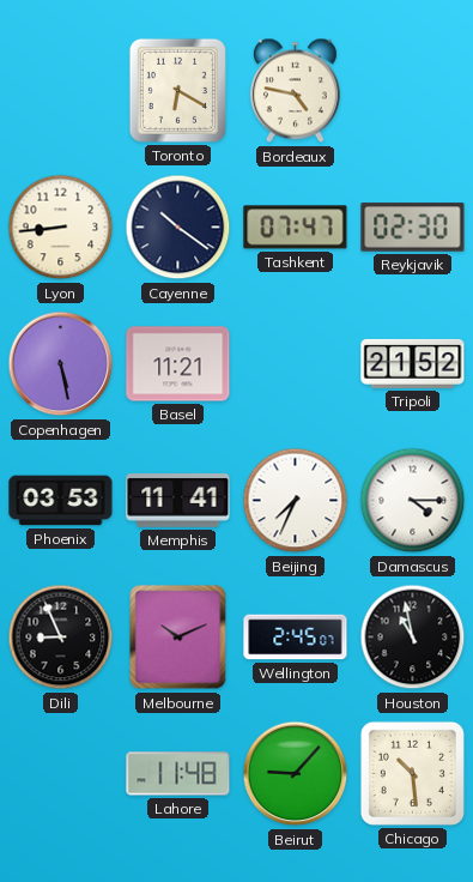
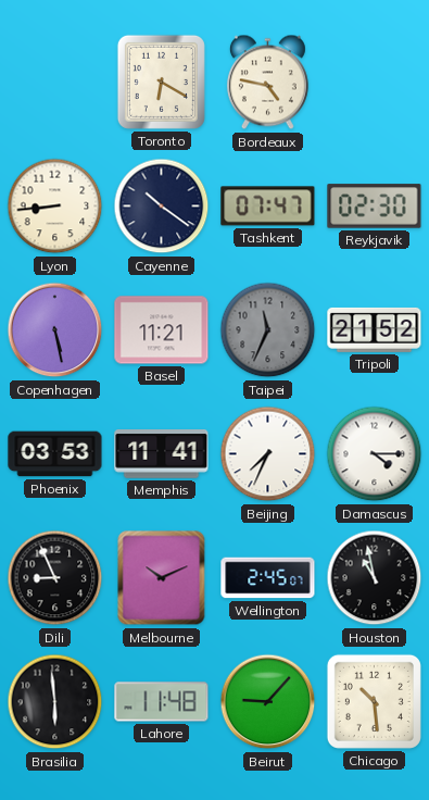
Taipei: none -> 11:34
Brasilia: none -> 5:59
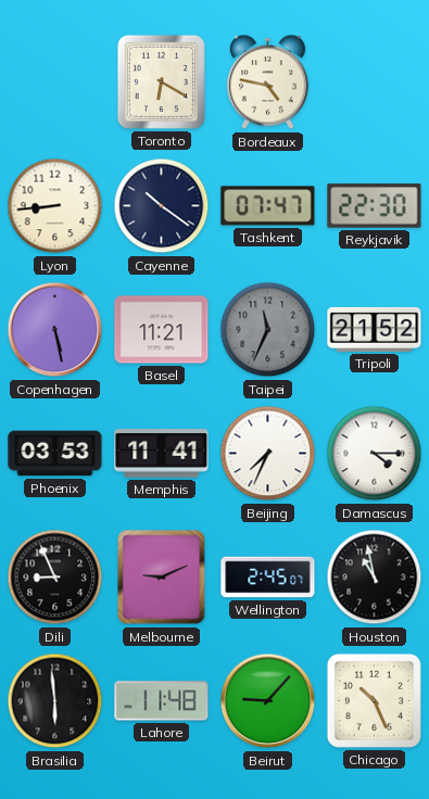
Reykjavik: 02:30 -> 22:30
Melbourne: 10:11 -> 9:11
Chicago: 10:29 -> 10:26
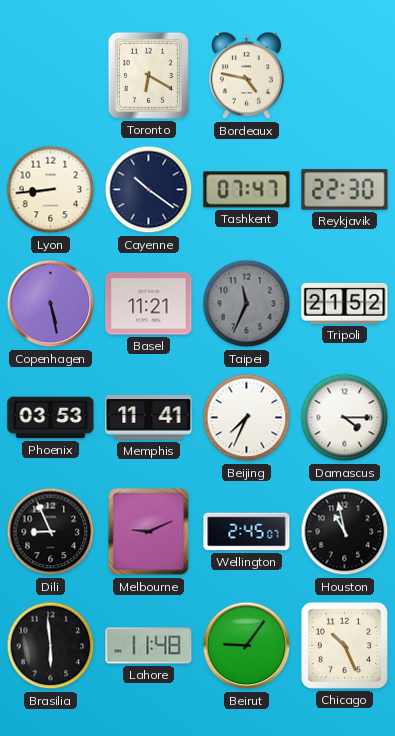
Beirut: 9:07 -> 9:06
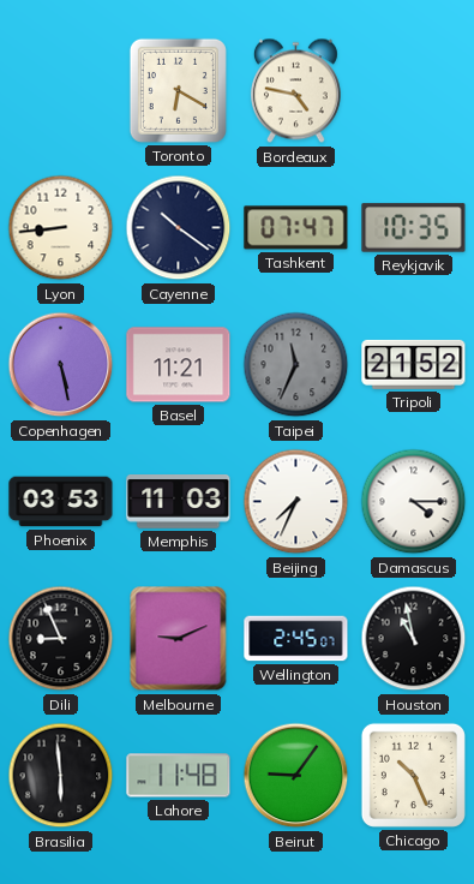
Reykjavik: 22:30 -> 10:35
Memphis: 11:41 -> 11:03
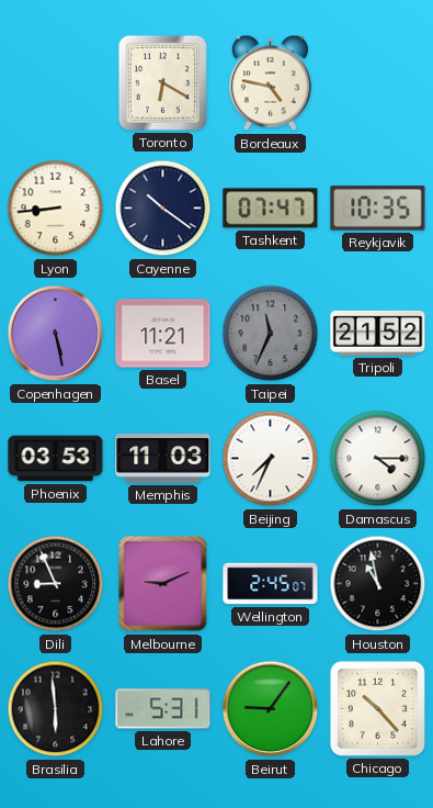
Lahore: 11:48 -> 5:31
Chicago: 10:26 -> 10:23
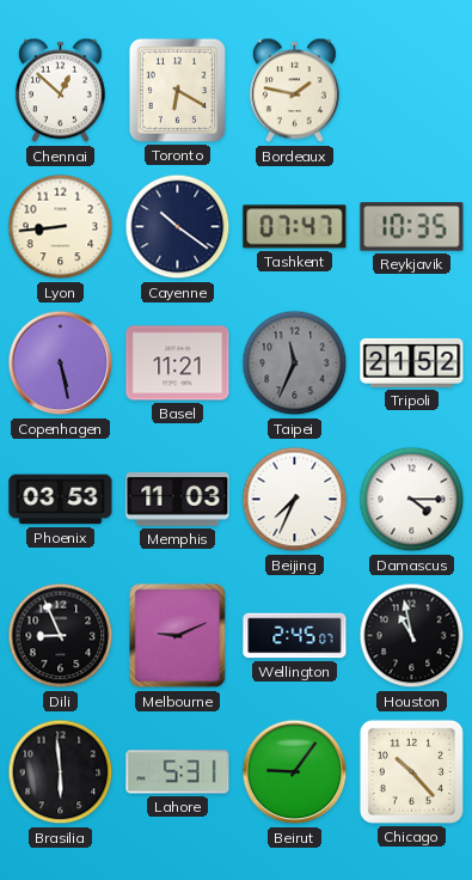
Chennai: none -> 12:52
Bordeaux: 4:47 -> 1:47
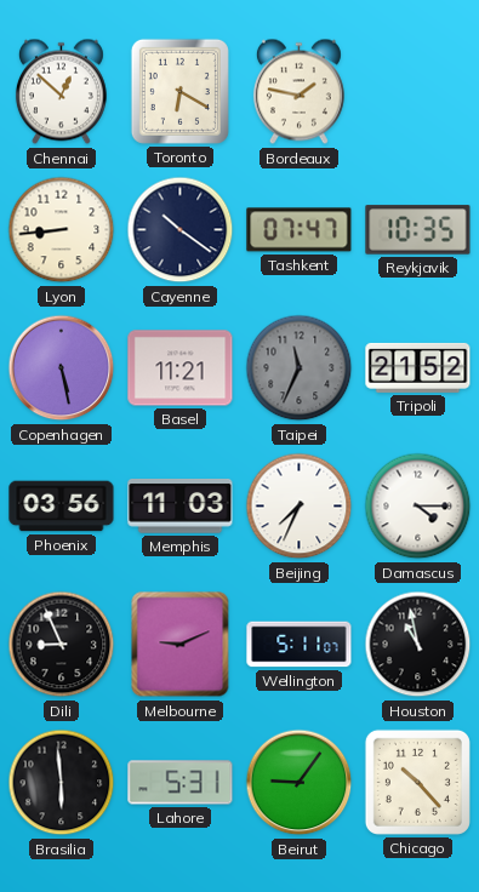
Phoenix: 03:53 -> 03:56
Wellington: 2:45 -> 5:11
